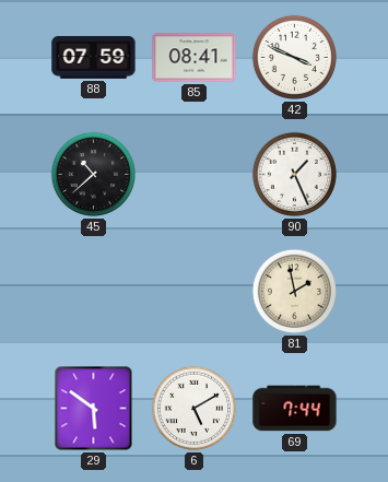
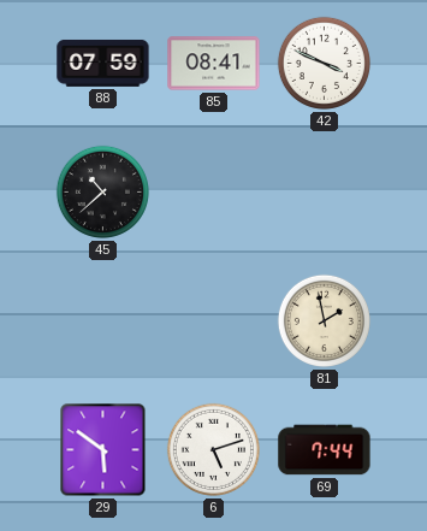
90: 1:26 -> none
6: 5:10 -> 5:12
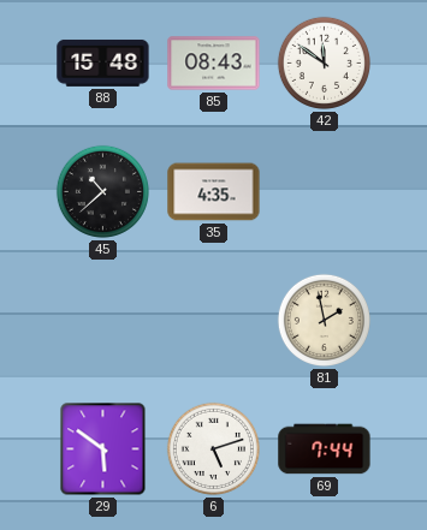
88: 07:59 -> 15:48
85: 08:41 -> 08:43
42: 3:49 -> 11:51
35: none -> 4:35
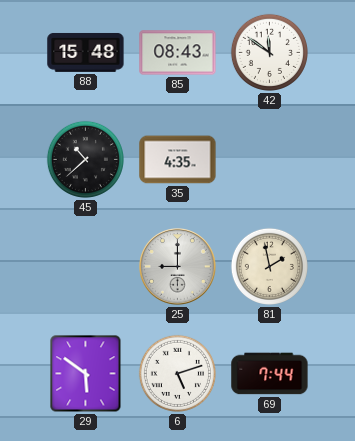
25: none -> 9:00
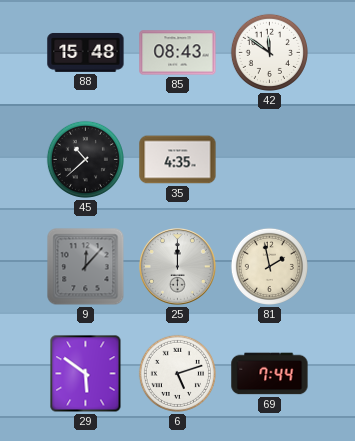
9: none -> 12:07
25: 9:00 -> 12:00
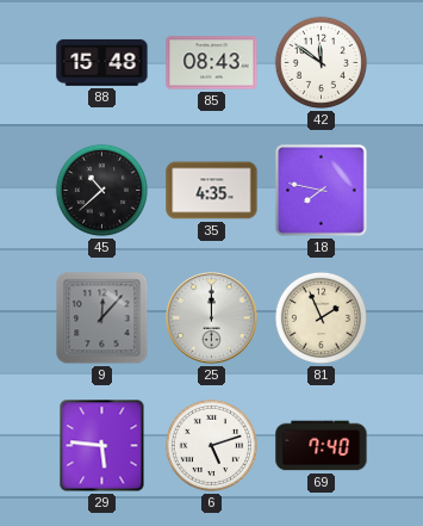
18: none -> 7:47
81: 1:58 -> 1:56
29: 5:51 -> 5:46
69: 7:44 -> 7:40
